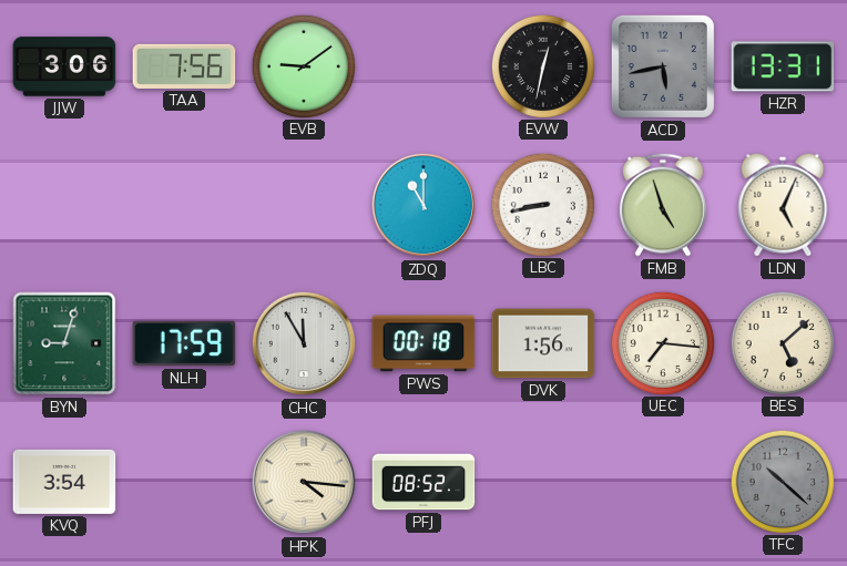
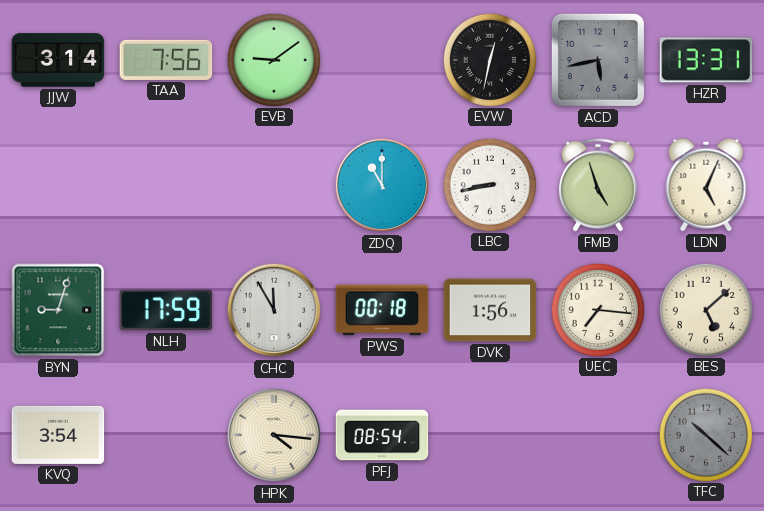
JJW: 3:06 -> 3:14
PFJ: 08:52 -> 08:54
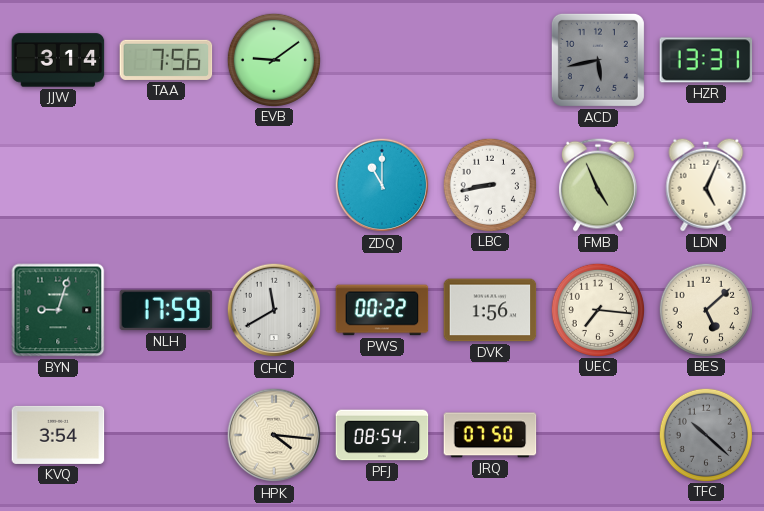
EVW: 12:32 -> none
FMB: 4:57 -> 4:56
CHC: 11:55 -> 11:40
PWS: 00:18 -> 00:22
JRQ: none -> 07:50
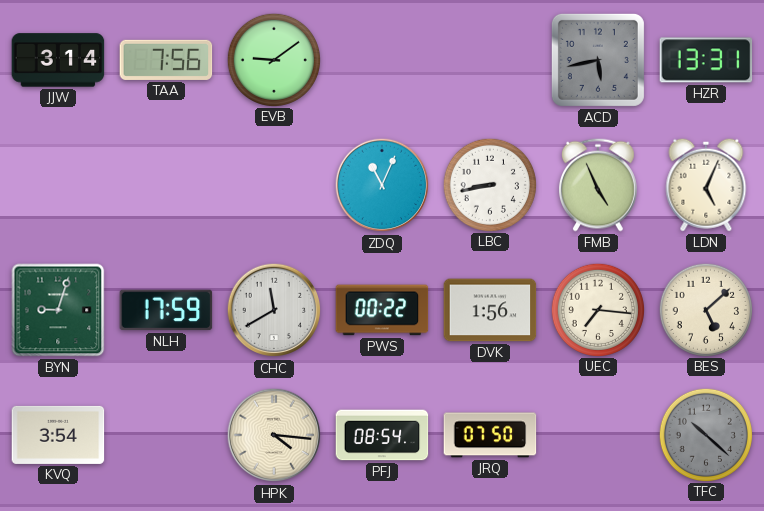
ZDQ: 11:00 -> 11:04
